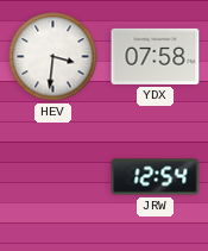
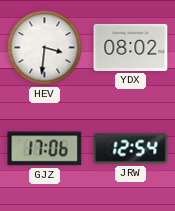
YDX: 07:58 -> 08:02
GJZ: none -> 17:06
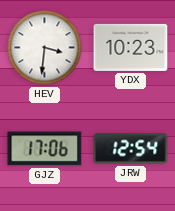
YDX: 08:02 -> 10:23
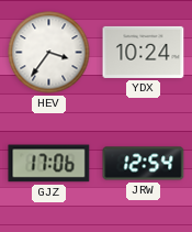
HEV: 3:31 -> 3:36
YDX: 10:23 -> 10:24
